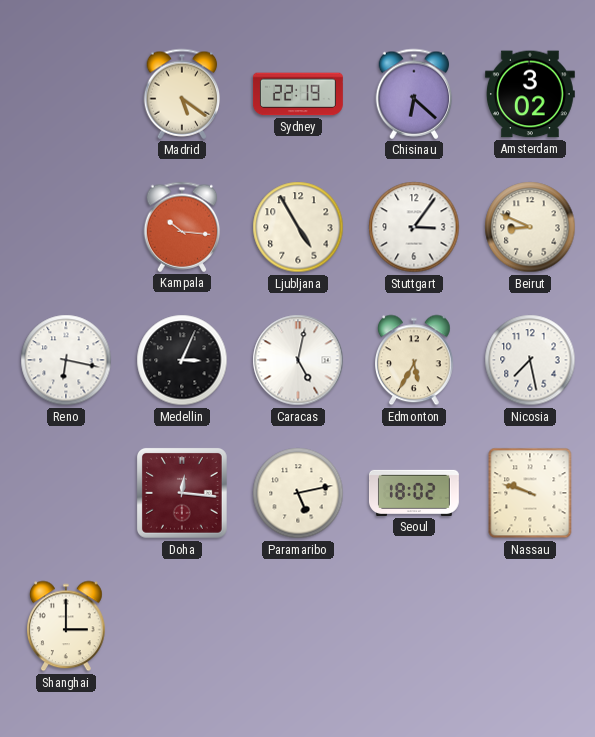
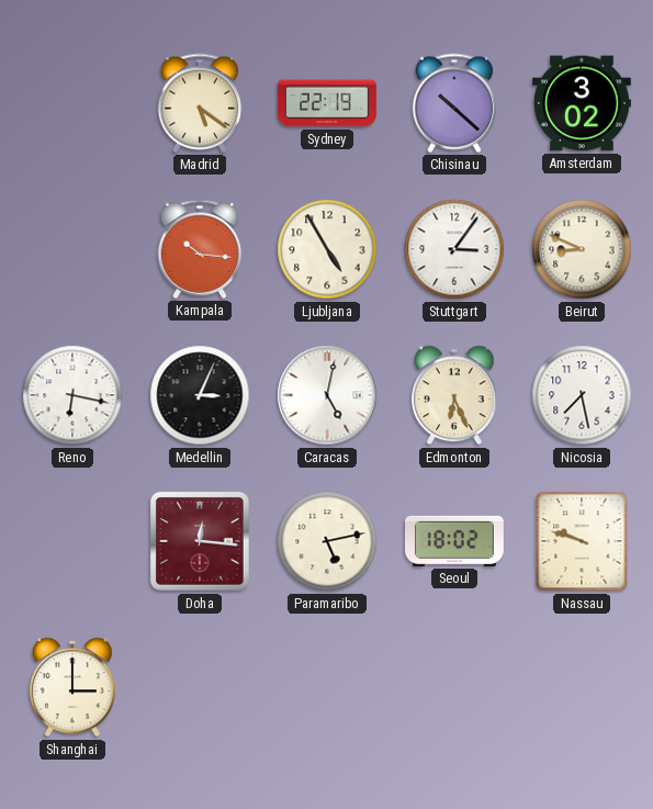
Chisinau: 6:22 -> 10:22
Edmonton: 5:35 -> 6:26
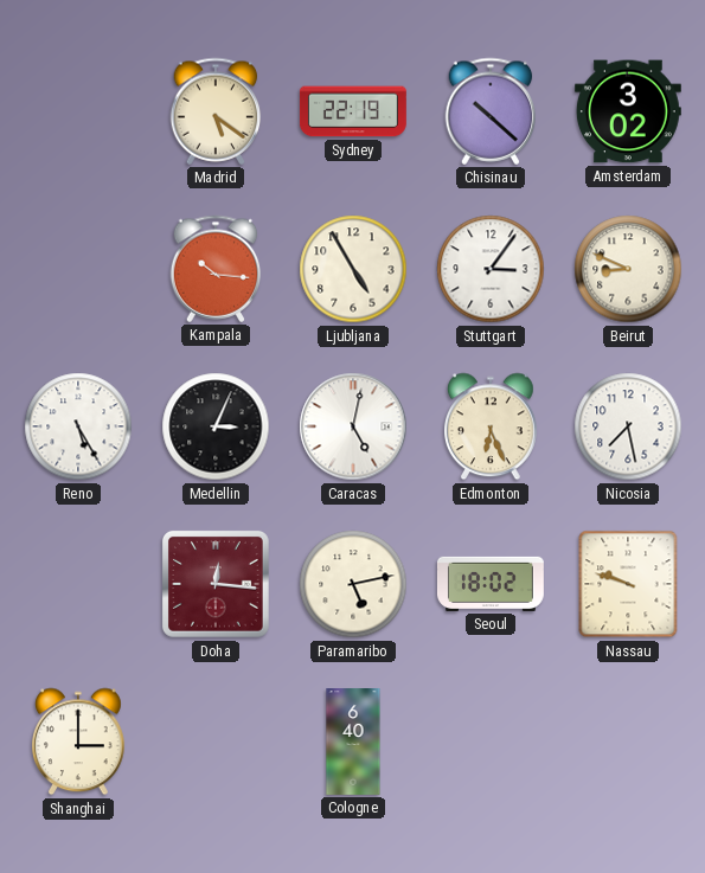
Reno: 6:17 -> 5:25
Cologne: none -> 6:40
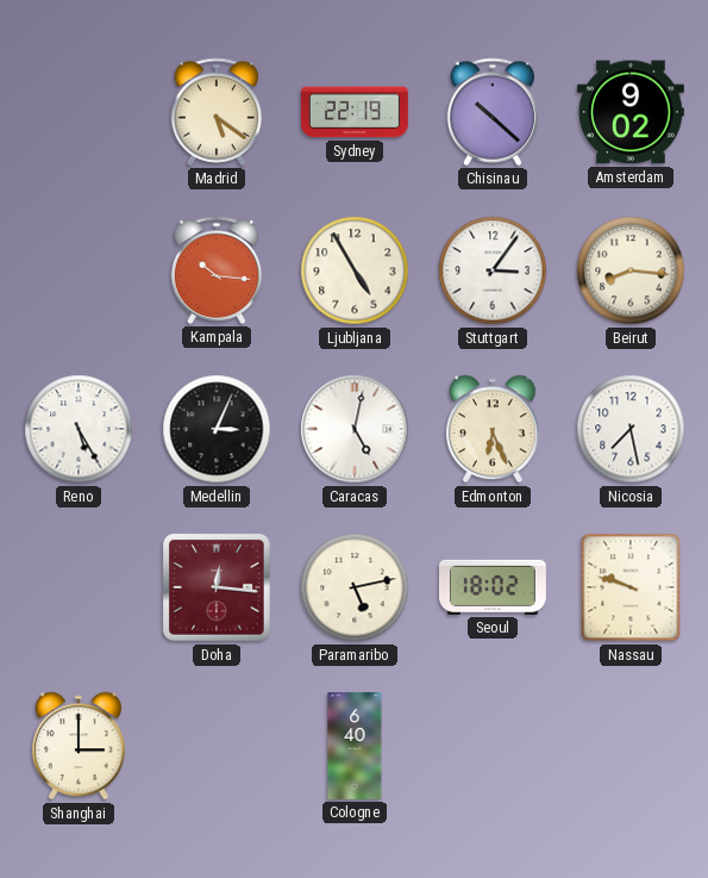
Amsterdam: 3:02 -> 9:02
Beirut: 8:49 -> 8:16
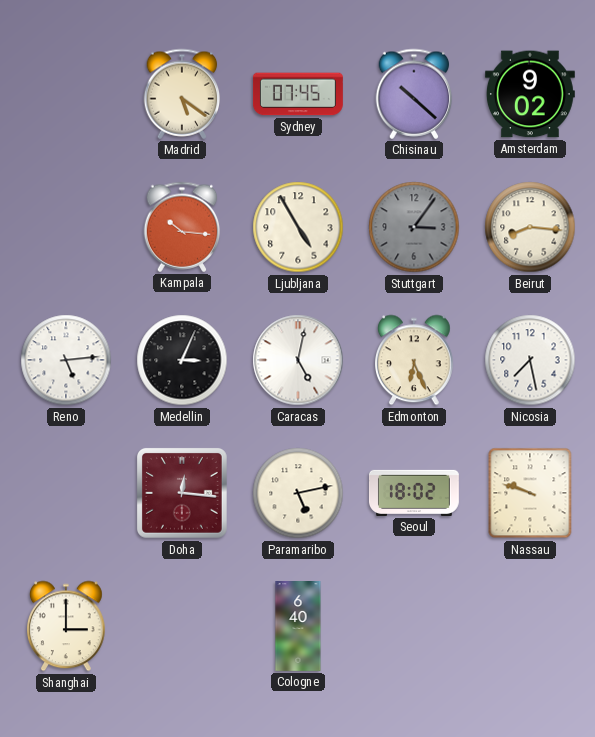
Sydney: 22:19 -> 07:45
Stuttgart dial: white -> grey
Reno: 5:25 -> 5:14
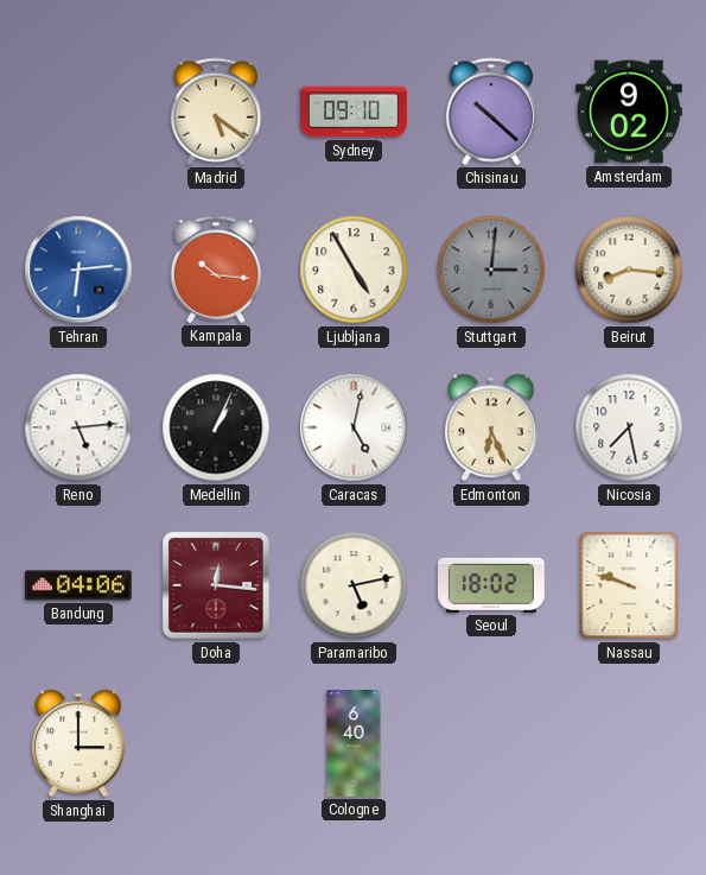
Sydney: 07:45 -> 09:10
Tehran: none -> 6:14
Stuttgart: 3:06 -> 3:01
Medellin: 3:04 -> 1:04
Bandung: none -> 04:06
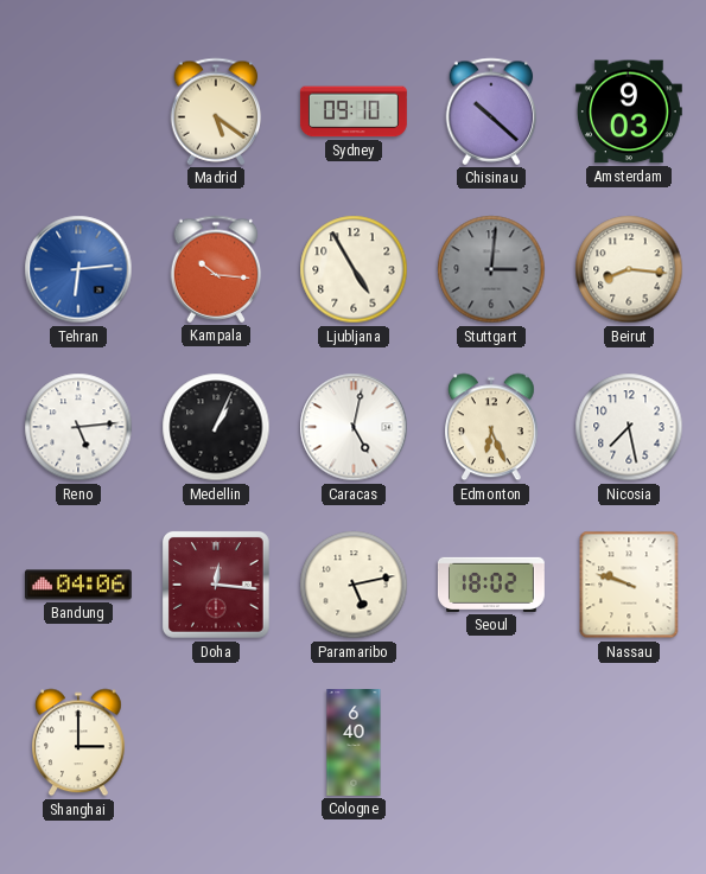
Amsterdam: 9:02 -> 9:03
